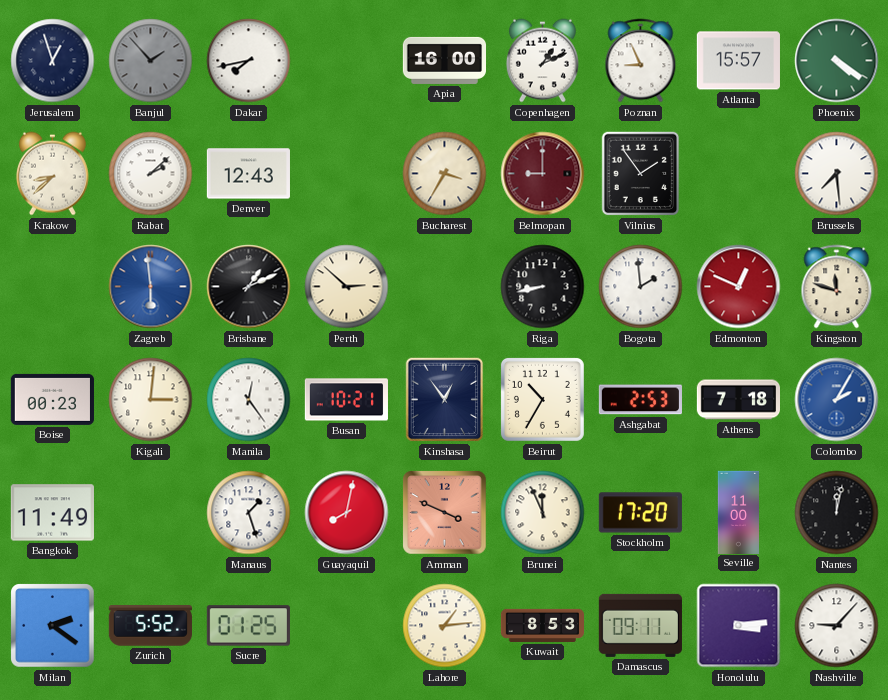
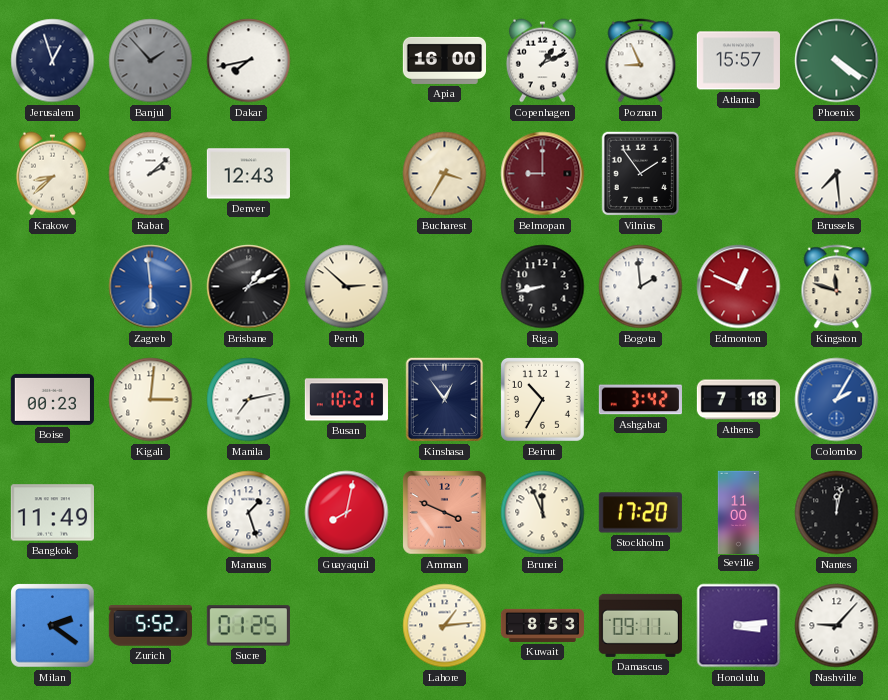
Manila: 12:24 -> 7:13
Ashgabat: 2:53 -> 3:42
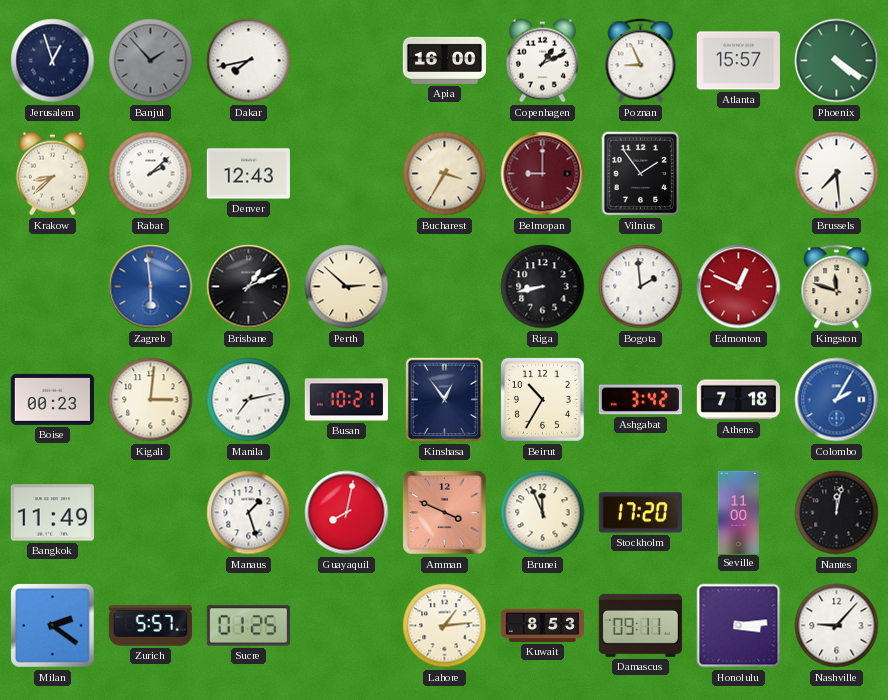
Zurich: 5:52 -> 5:57
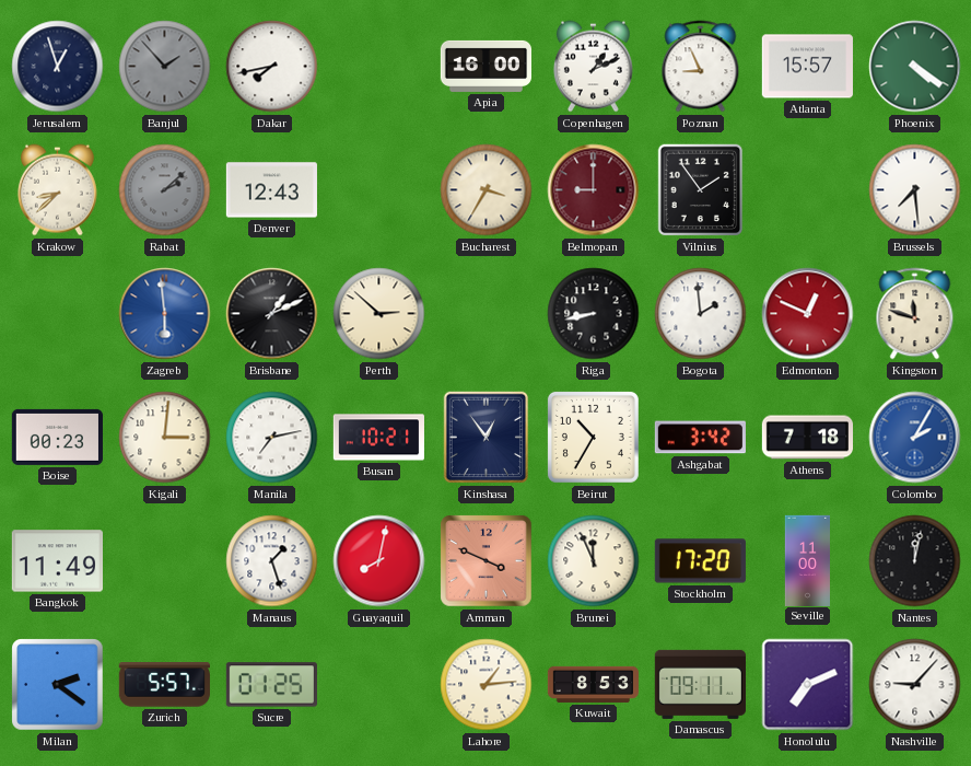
Rabat dial: white -> grey
Honolulu: 3:14 -> 7:11
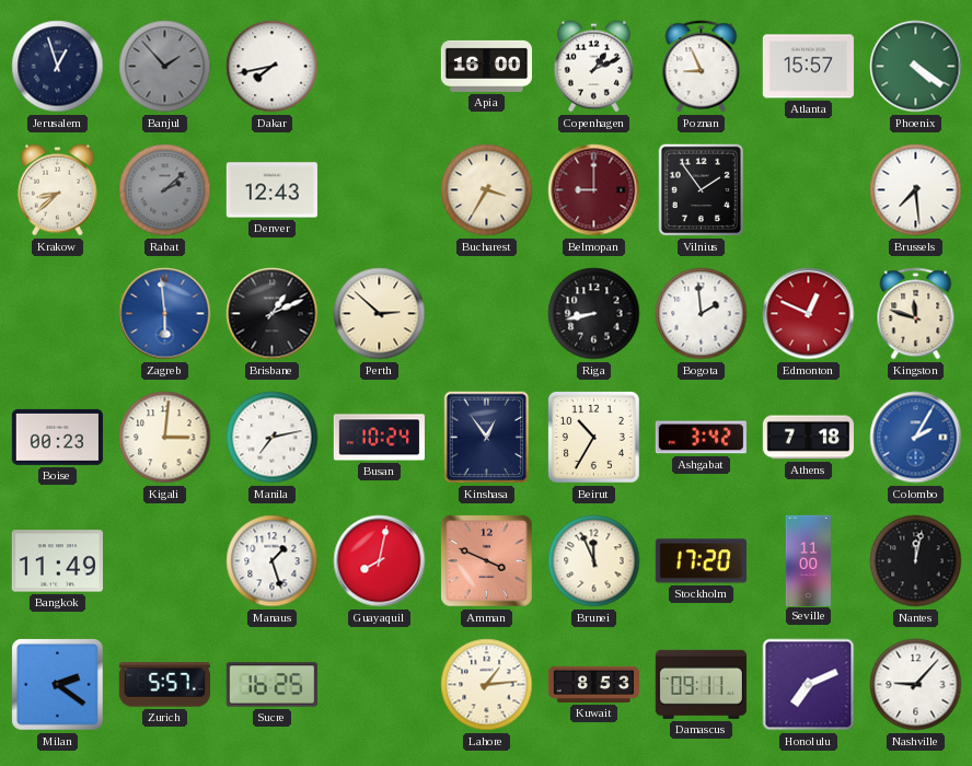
Busan: 10:21 -> 10:24
Sucre: 01:25 -> 16:25
